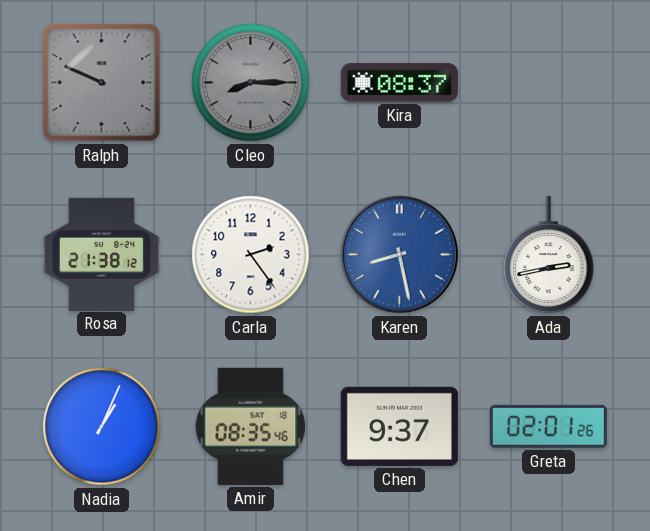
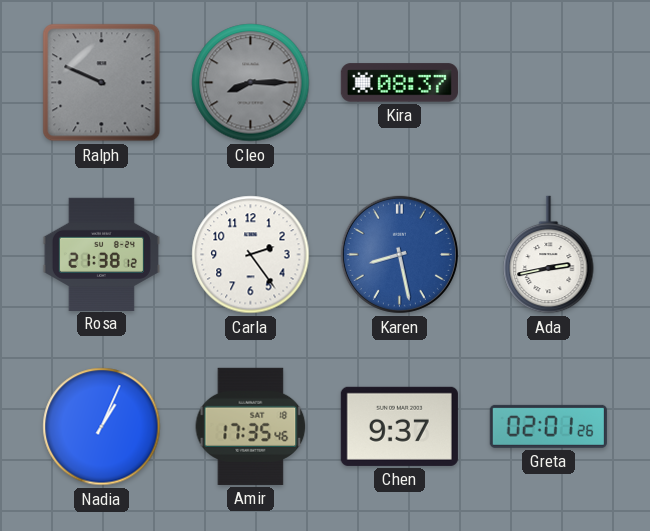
Amir: 08:35 -> 17:35
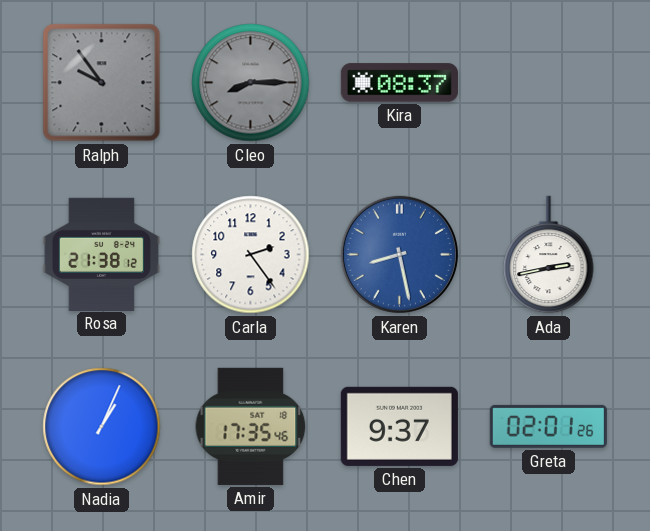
Ralph: 9:49 -> 9:54
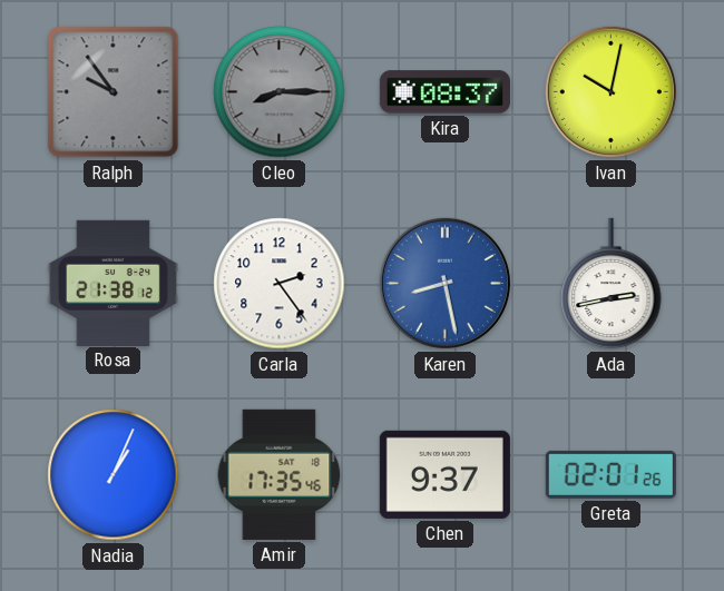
Ivan: none -> 10:02
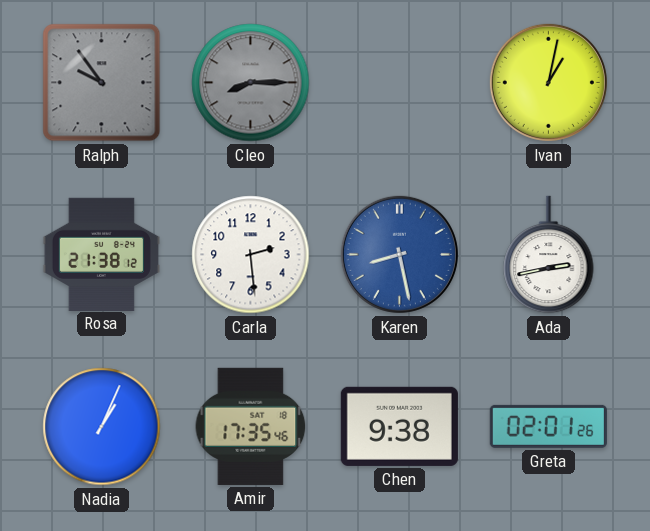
Kira: 08:37 -> none
Ivan: 10:02 -> 1:02
Carla: 2:24 -> 2:29
Chen: 9:37 -> 9:38
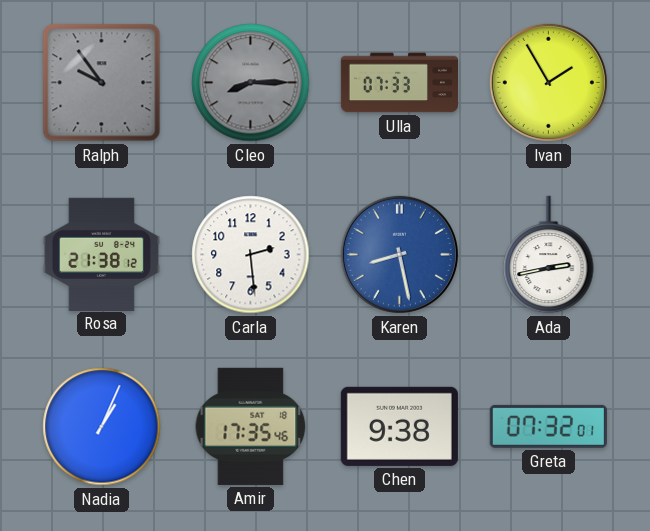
Ulla: none -> 07:33
Ivan: 1:02 -> 1:55
Greta: 02:01 -> 07:32
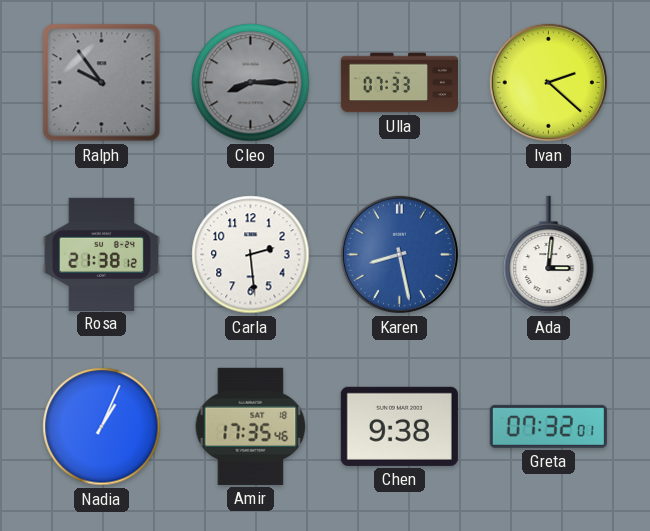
Ivan: 1:55 -> 2:22
Ada: 2:43 -> 3:01
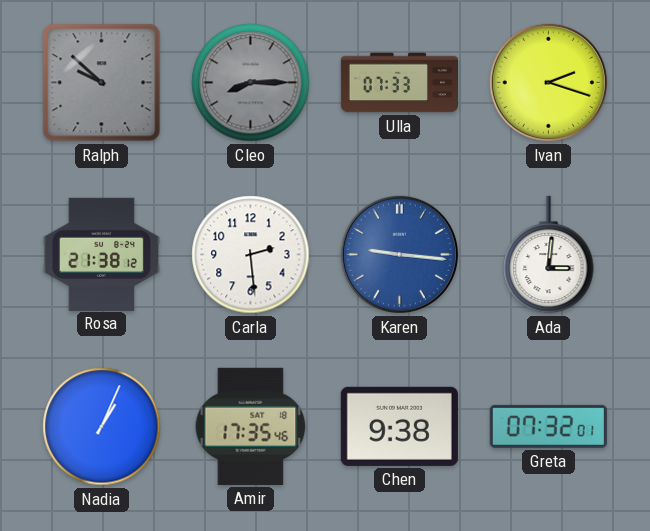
Ralph: 9:54 -> 9:52
Ivan: 2:22 -> 2:18
Karen: 8:28 -> 9:16
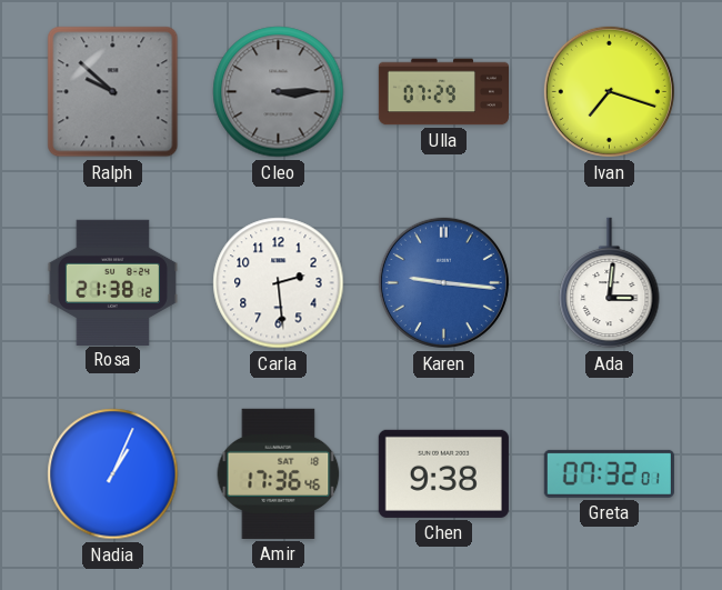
Cleo: 8:15 -> 3:15
Ulla: 07:33 -> 07:29
Ivan: 2:18 -> 7:18
Amir: 17:35 -> 17:36
